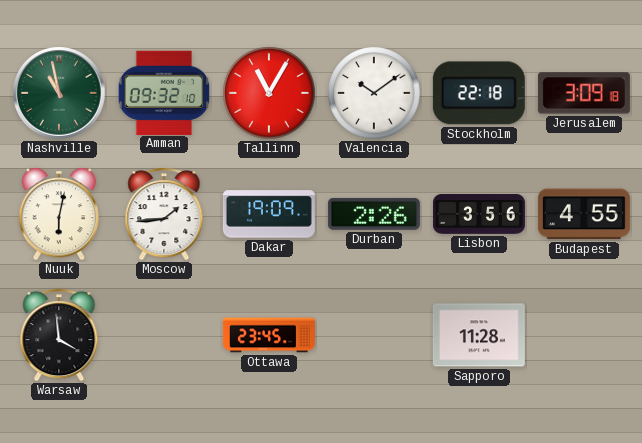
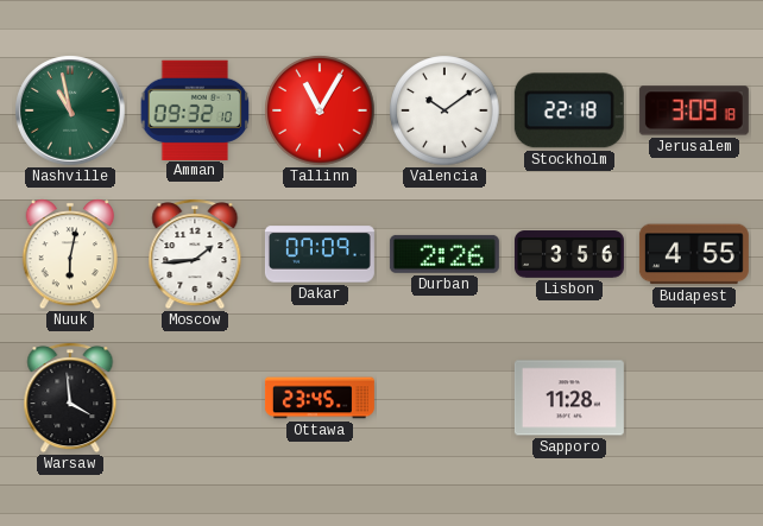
Dakar: 19:09 -> 07:09
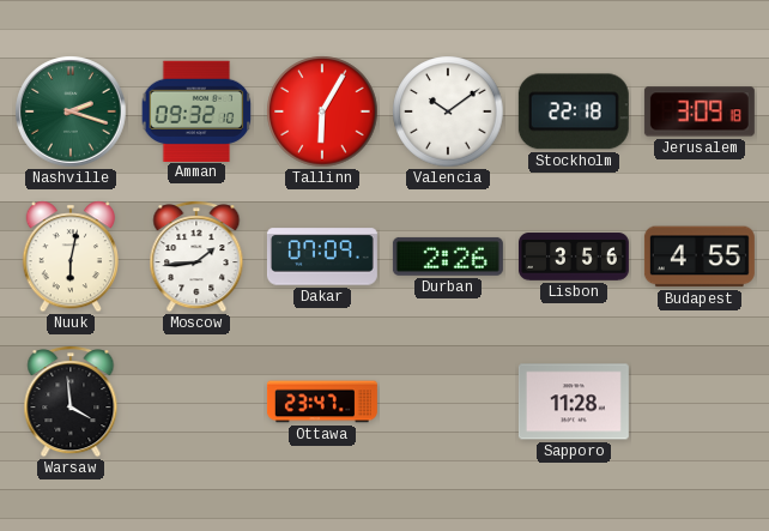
Nashville: 10:58 -> 2:18
Tallinn: 11:05 -> 6:05
Ottawa: 23:45 -> 23:47
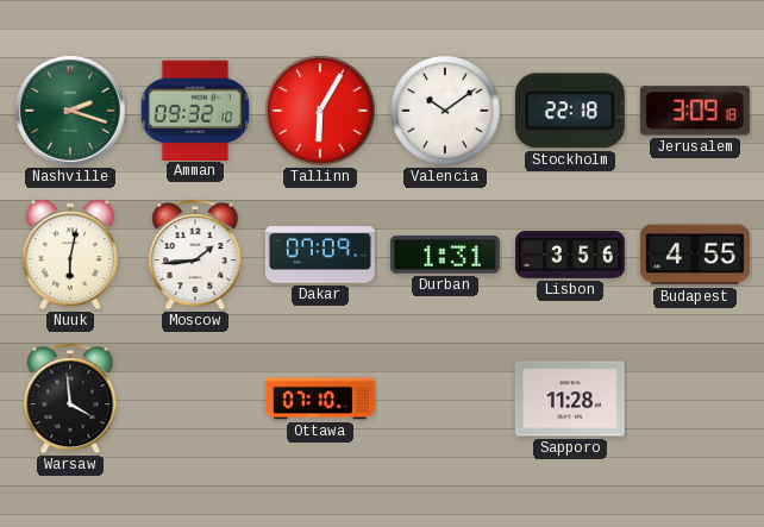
Durban: 2:26 -> 1:31
Ottawa: 23:47 -> 07:10
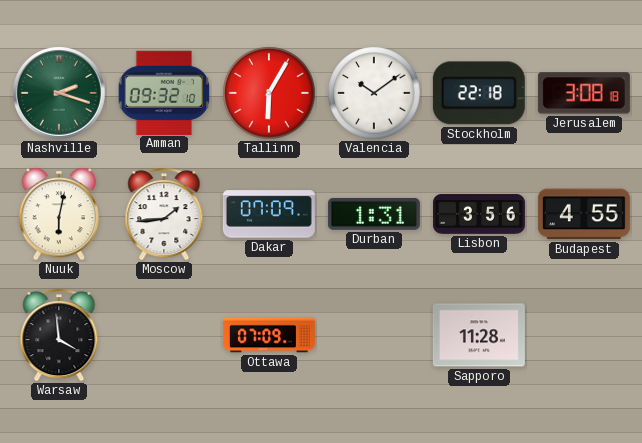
Jerusalem: 3:09 -> 3:08
Ottawa: 07:10 -> 07:09
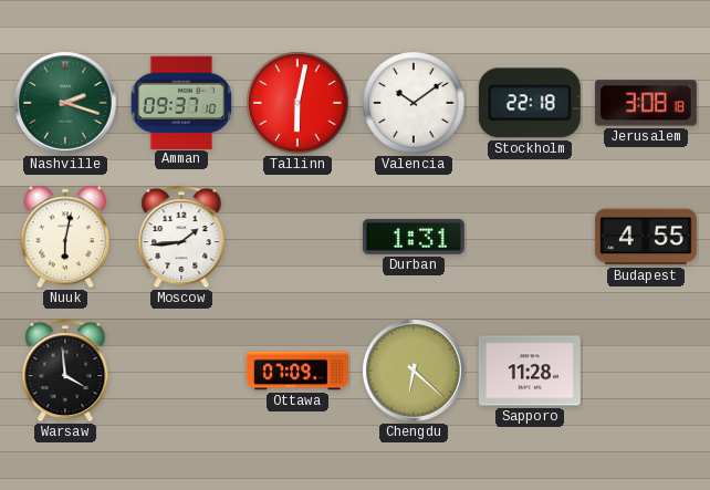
Amman: 09:32 -> 09:37
Tallinn: 6:05 -> 6:02
Dakar: 07:09 -> none
Lisbon: 3:56 -> none
Chengdu: none -> 6:22
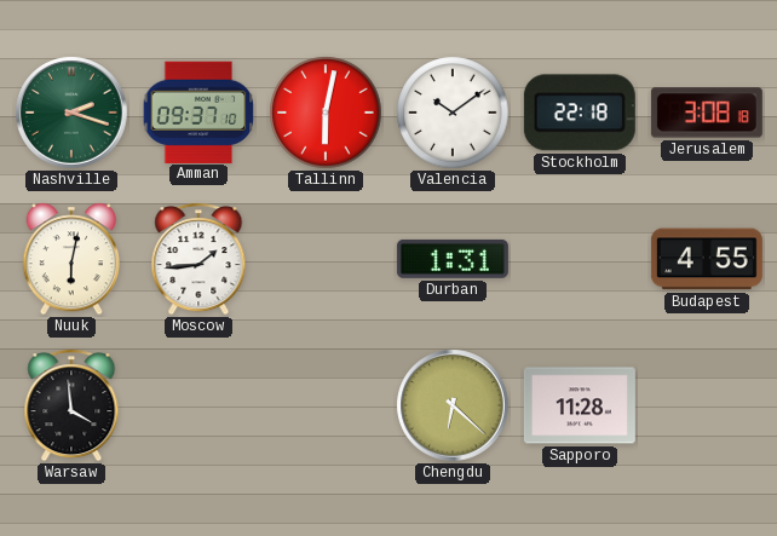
Ottawa: 07:09 -> none
